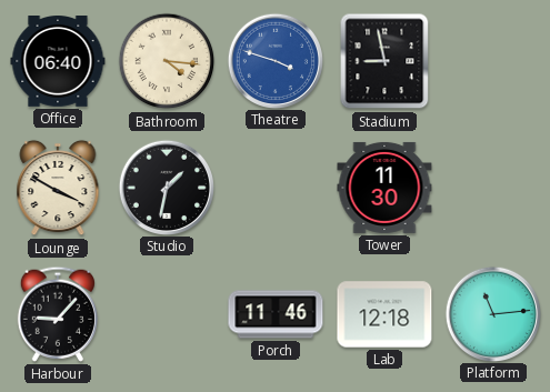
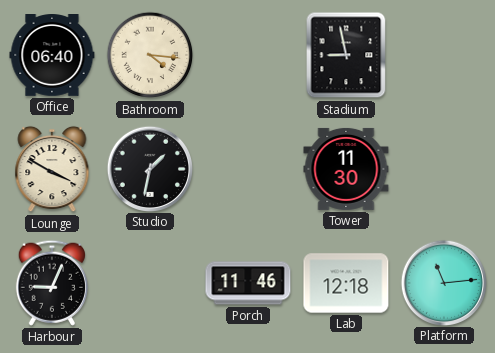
Theatre: 3:48 -> none
Harbour: 9:07 -> 9:04
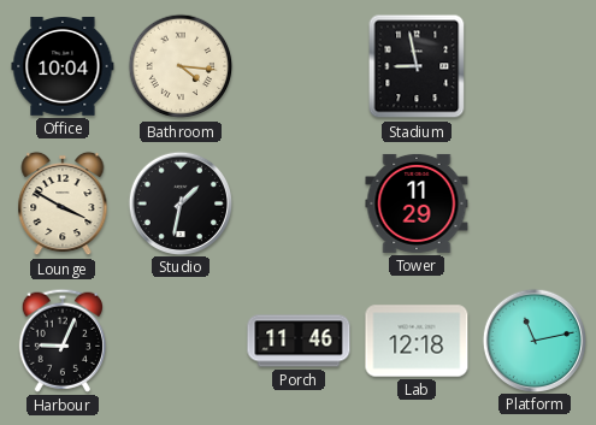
Office: 06:40 -> 10:04
Tower: 11:30 -> 11:29
Platform: 11:14 -> 11:13
